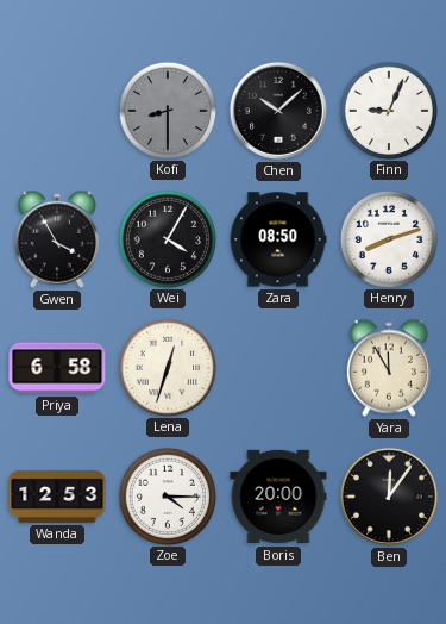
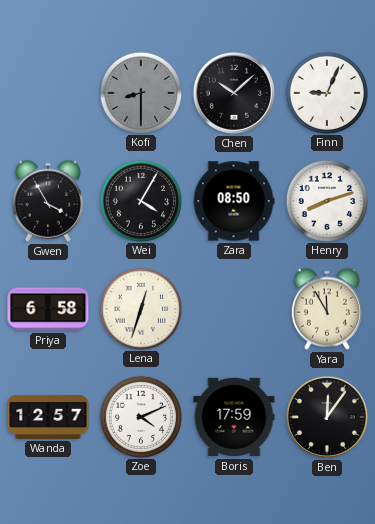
Wanda: 12:53 -> 12:57
Zoe: 4:15 -> 4:11
Boris: 20:00 -> 17:59
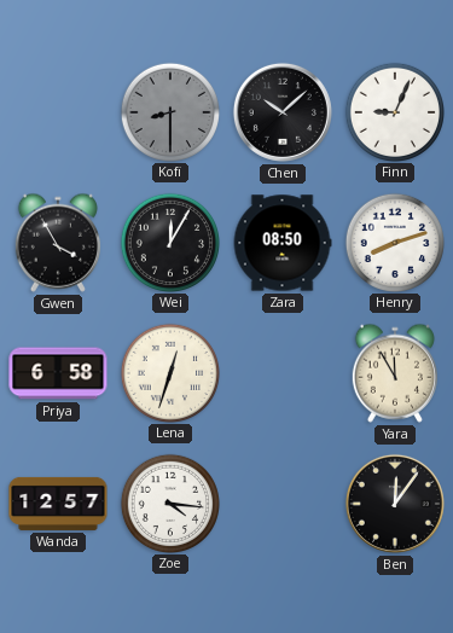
Wei: 4:05 -> 12:05
Zoe: 4:11 -> 4:16
Boris: 17:59 -> none
